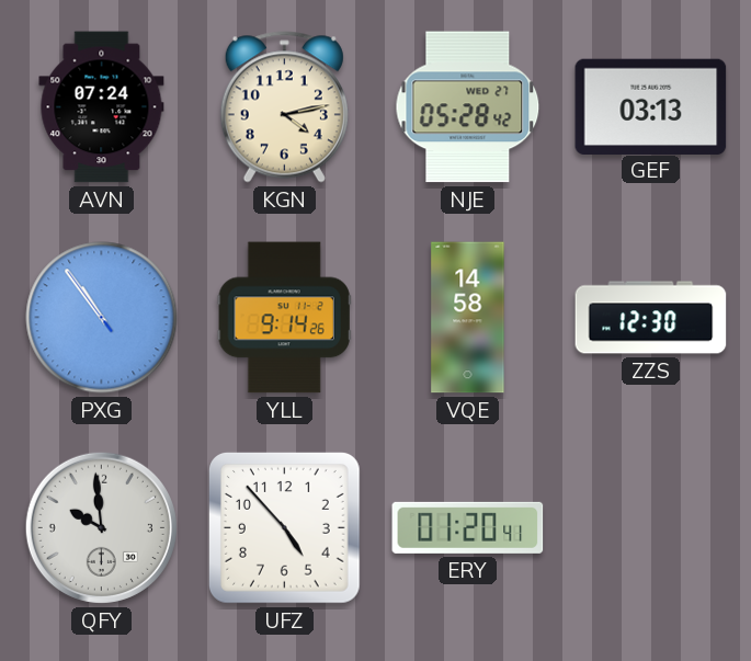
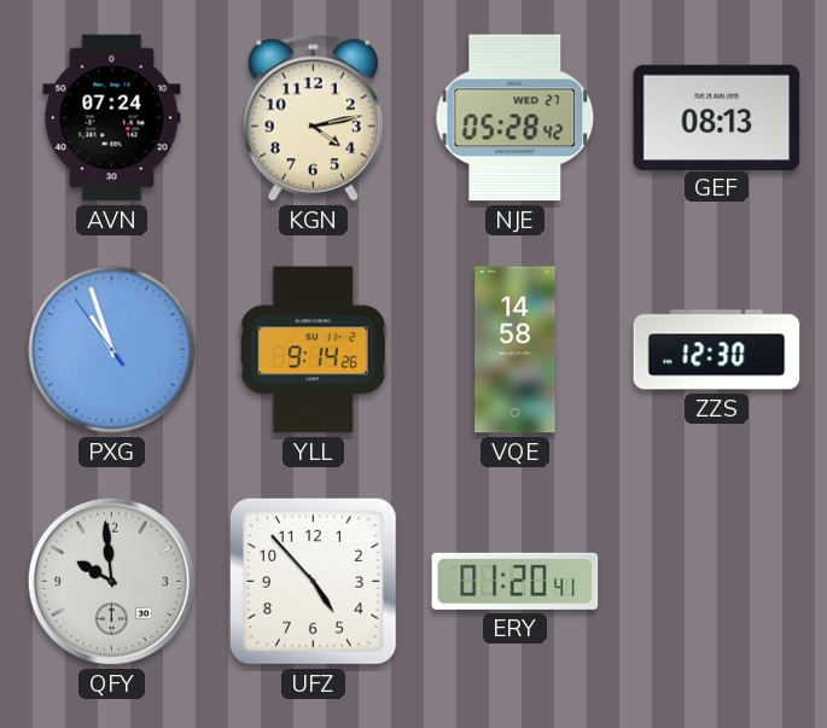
GEF: 03:13 -> 08:13
PXG: 10:53 -> 10:56
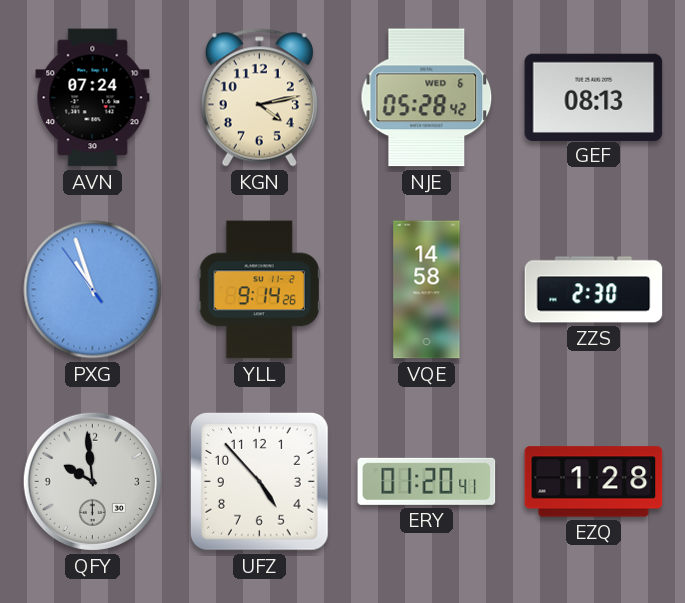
NJE date: WED 27 -> WED 6
ZZS: 12:30 -> 2:30
EZQ: none -> 1:28
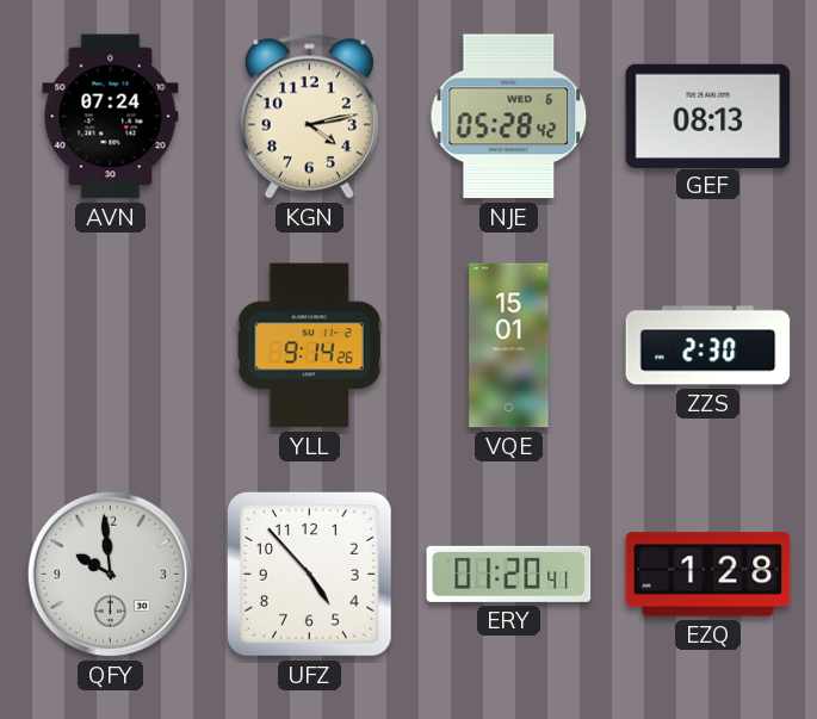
PXG: 10:56 -> none
VQE: 14:58 -> 15:01
